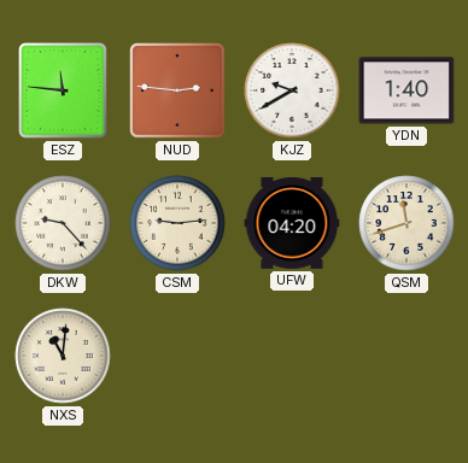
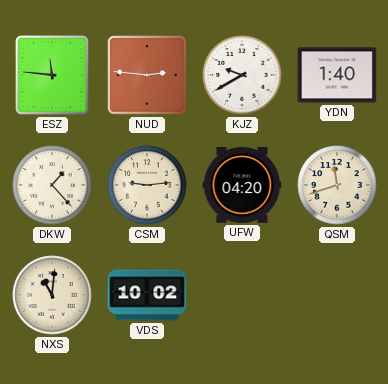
DKW: 9:23 -> 1:23
VDS: none -> 10:02
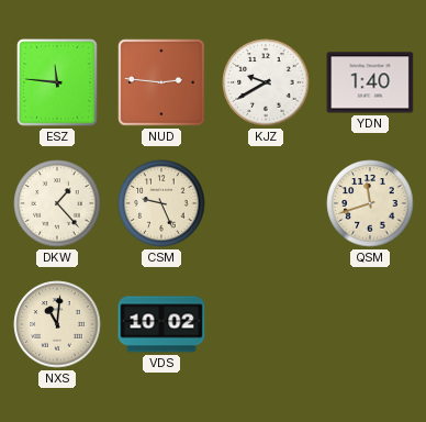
CSM: 9:14 -> 9:26
UFW: 04:20 -> none
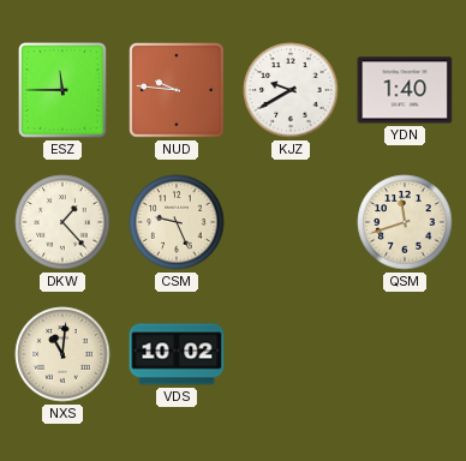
ESZ: 11:46 -> 11:45
NUD: 2:46 -> 9:46
